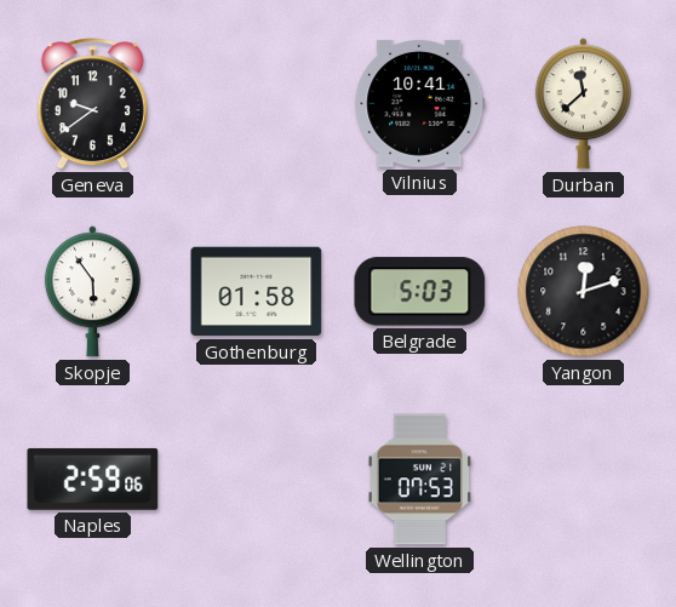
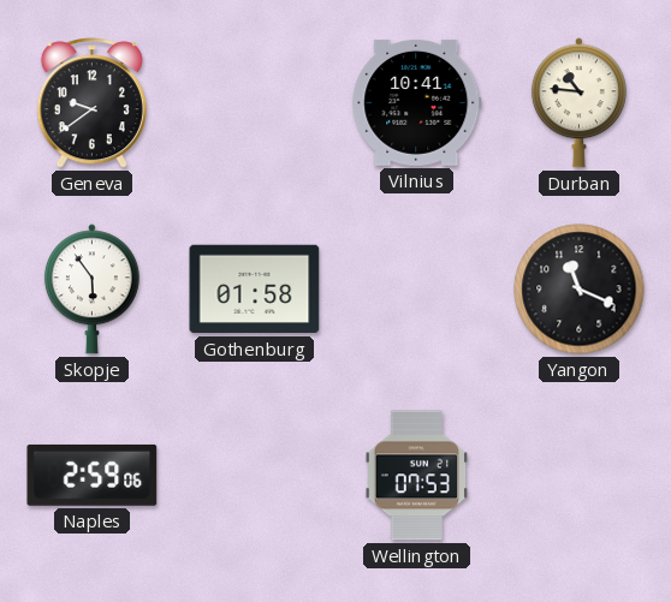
Durban: 11:38 -> 10:46
Belgrade: 5:03 -> none
Yangon: 12:12 -> 11:19
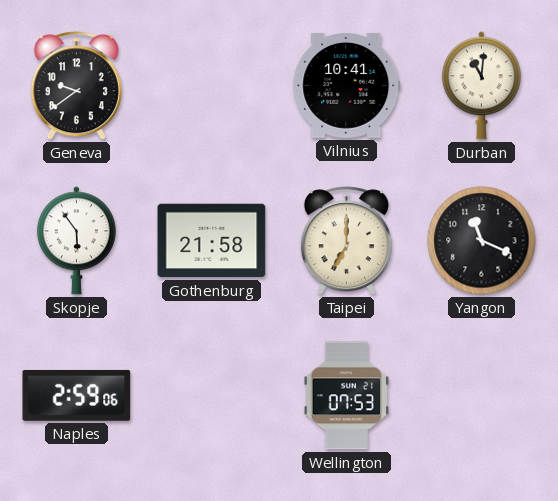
Durban: 10:46 -> 11:01
Gothenburg: 01:58 -> 21:58
Taipei: none -> 7:00
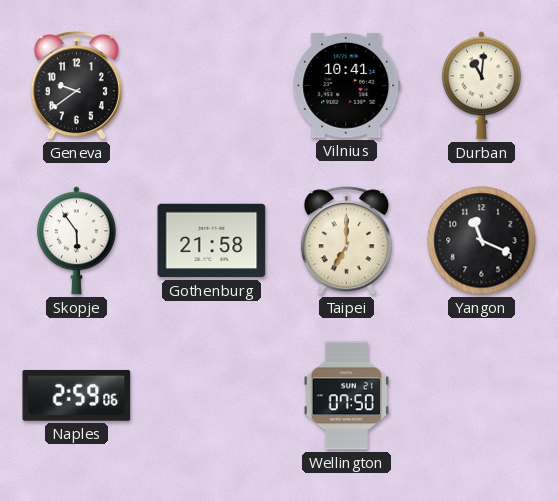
Wellington: 07:53 -> 07:50
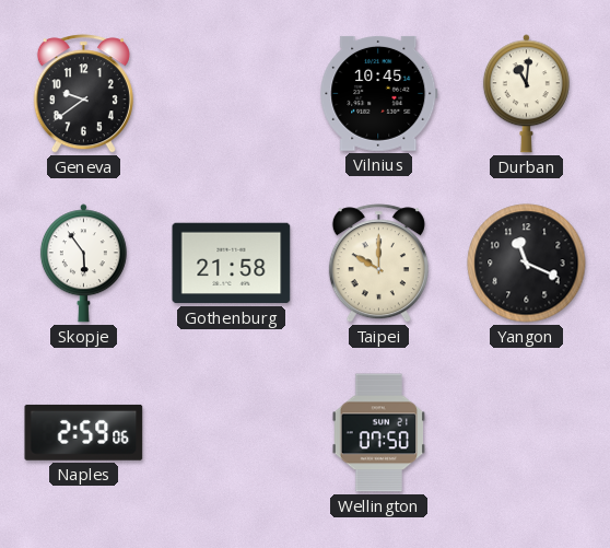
Vilnius: 10:41 -> 10:45
Taipei: 7:00 -> 10:00
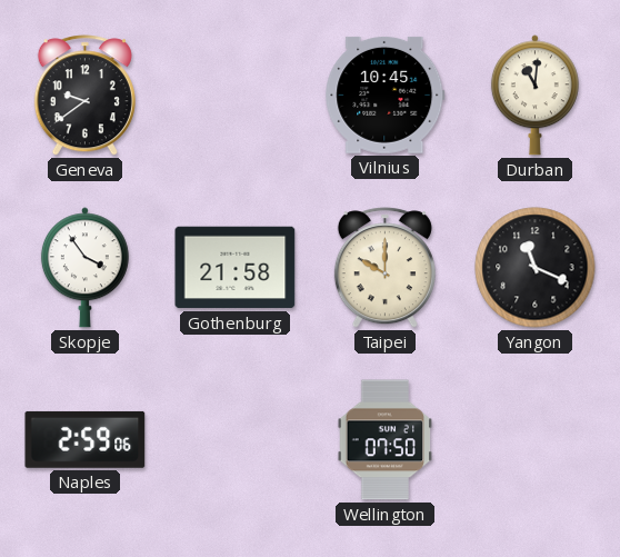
Skopje: 5:54 -> 3:54
